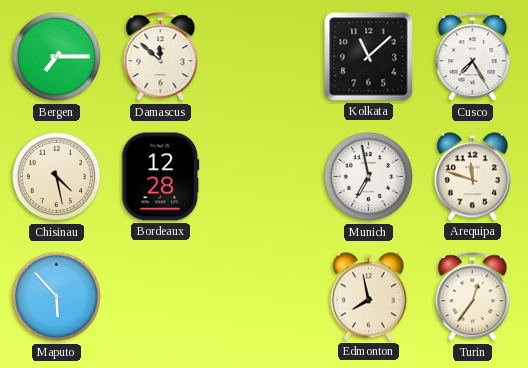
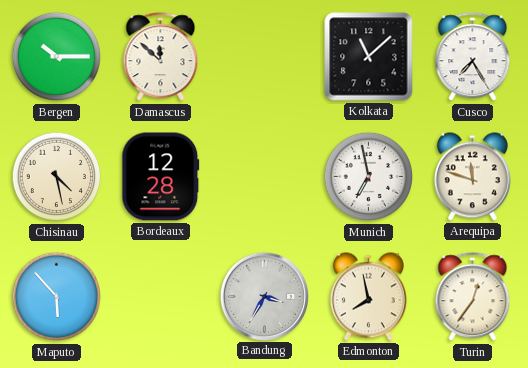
Bergen: 7:15 -> 10:15
Bandung: none -> 3:35
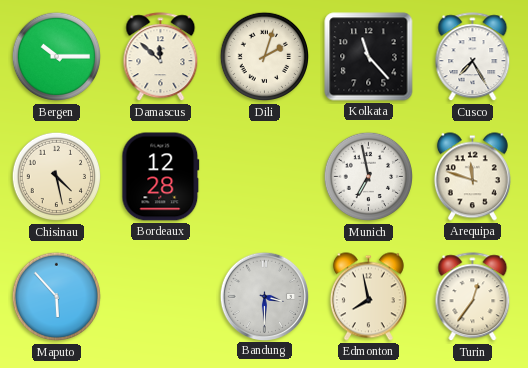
Dili: none -> 2:03
Kolkata: 11:08 -> 11:23
Bandung: 3:35 -> 3:30
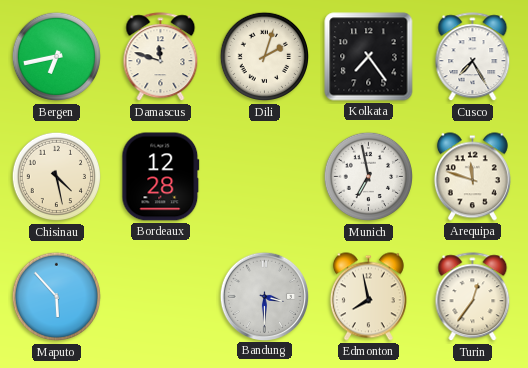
Bergen: 10:15 -> 6:43
Damascus: 11:52 -> 11:48
Kolkata: 11:23 -> 7:24
